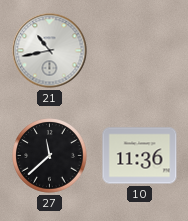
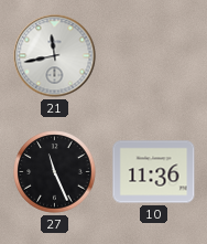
21: 10:43 -> 11:43
27: 11:38 -> 11:26
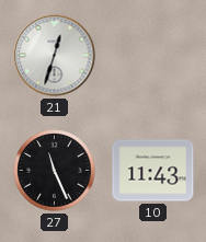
21: 11:43 -> 12:33
10: 11:36 -> 11:43
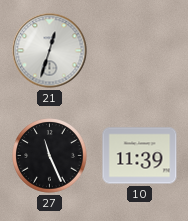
10: 11:43 -> 11:39
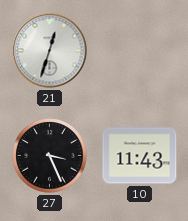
27: 11:26 -> 3:26
10: 11:39 -> 11:43
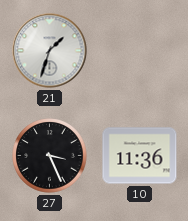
21: 12:33 -> 1:33
10: 11:43 -> 11:36
